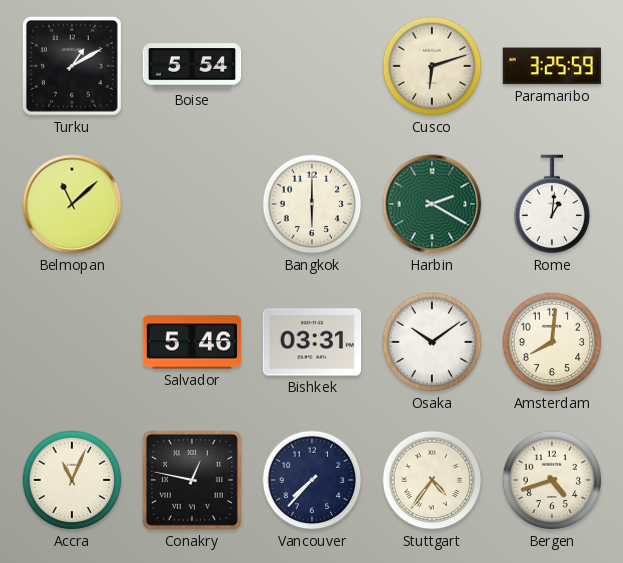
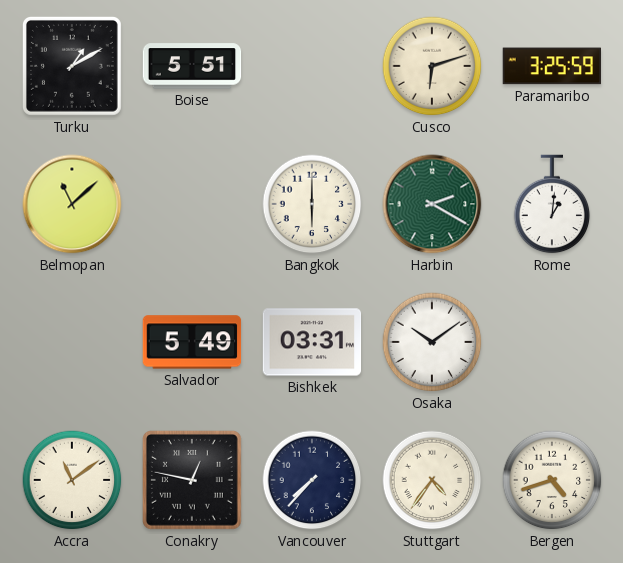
Boise: 5:54 -> 5:51
Salvador: 5:46 -> 5:49
Amsterdam: 8:01 -> none
Accra: 11:04 -> 11:09
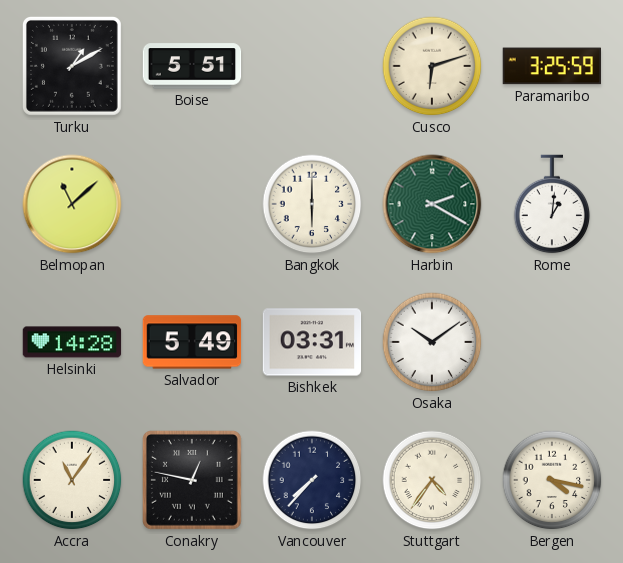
Helsinki: none -> 14:28
Accra: 11:09 -> 11:06
Bergen: 4:42 -> 4:17
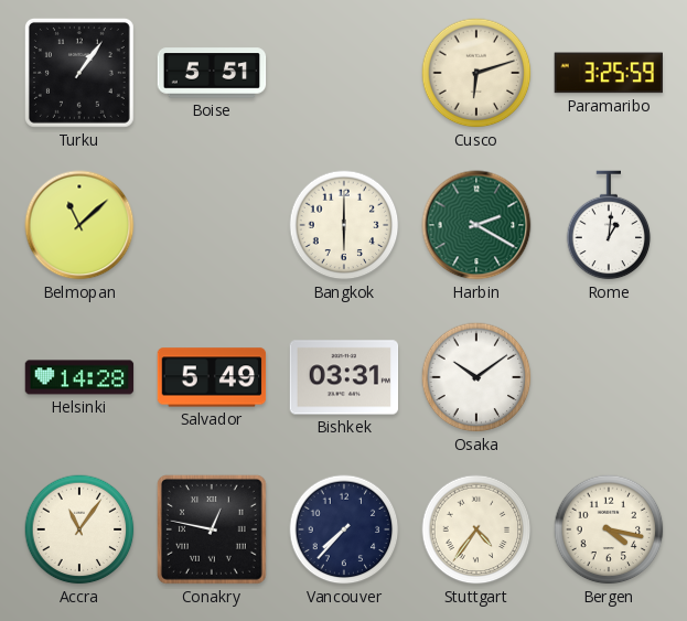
Turku: 1:10 -> 1:06
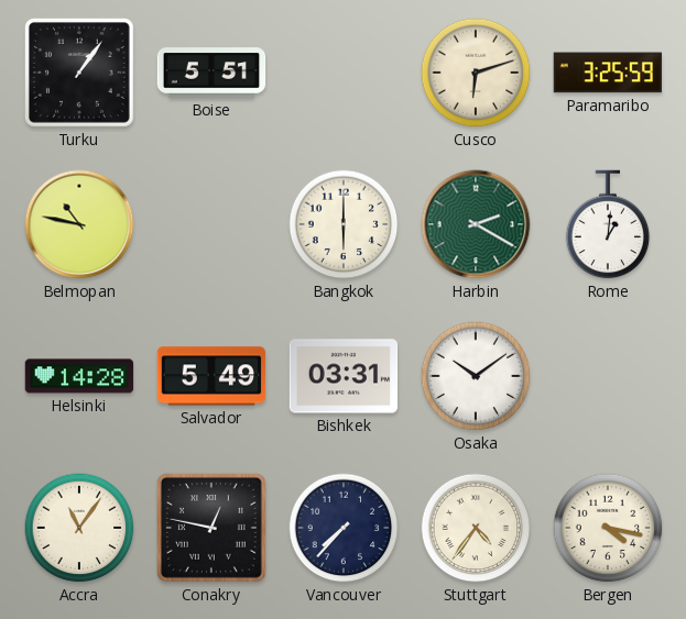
Belmopan: 11:08 -> 10:47
